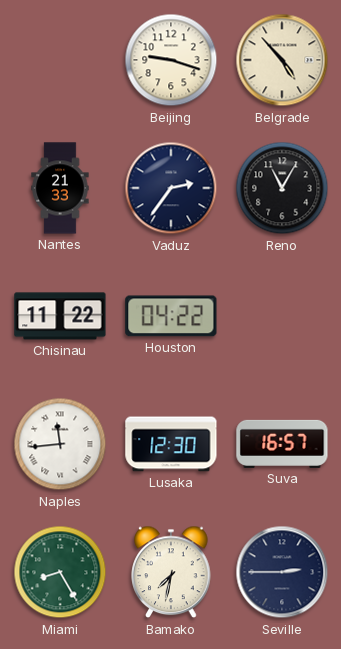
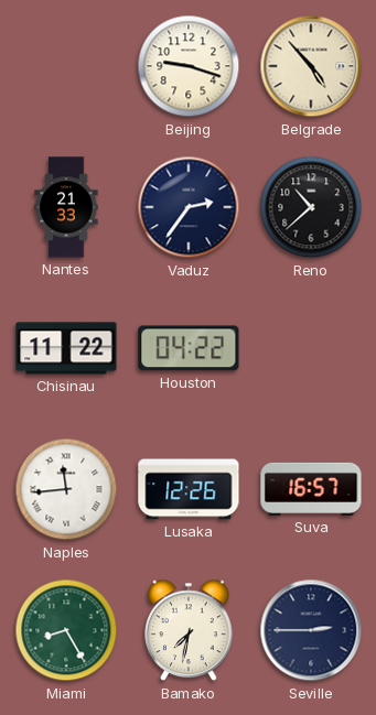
Reno: 11:05 -> 10:38
Lusaka: 12:30 -> 12:26
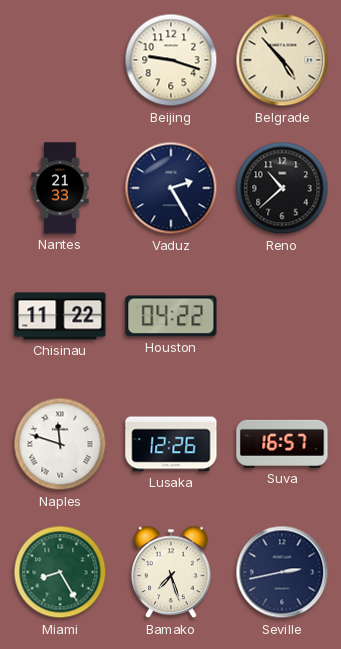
Vaduz: 2:36 -> 2:25
Naples: 11:44 -> 11:48
Bamako: 7:32 -> 7:27
Seville: 2:45 -> 2:43
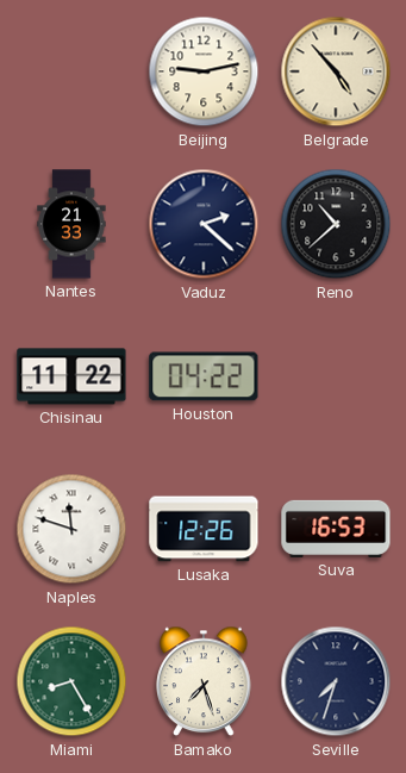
Beijing: 9:18 -> 9:13
Vaduz: 2:25 -> 2:22
Suva: 16:57 -> 16:53
Seville: 2:43 -> 7:33
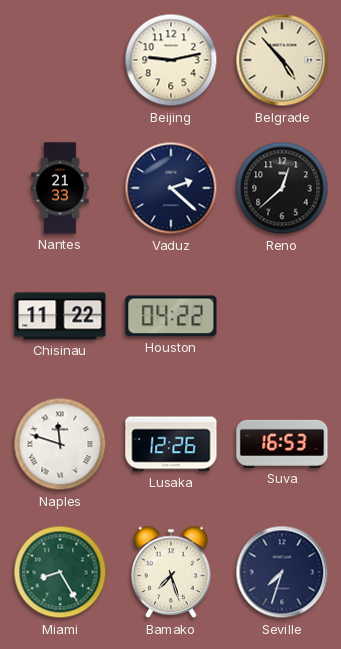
Reno: 10:38 -> 12:38
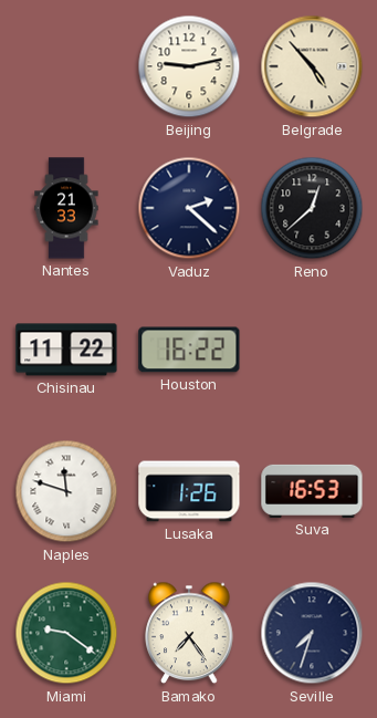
Houston: 04:22 -> 16:22
Lusaka: 12:26 -> 1:26
Miami: 8:25 -> 9:21
Bamako: 7:27 -> 7:24
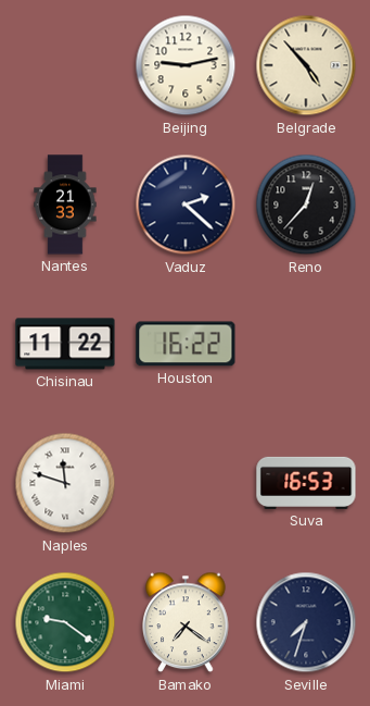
Reno: 12:38 -> 12:37
Lusaka: 1:26 -> none
Bamako: 7:24 -> 7:21
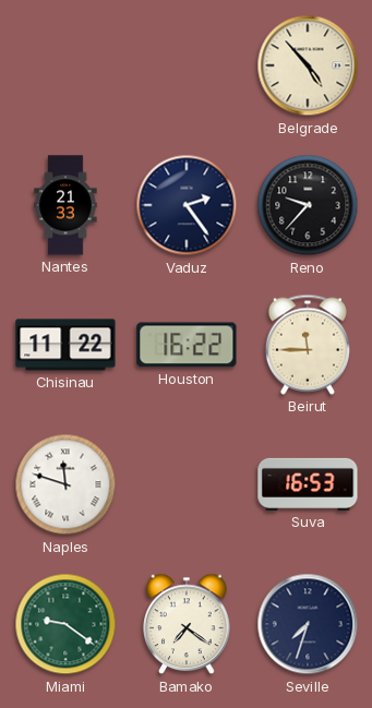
Beijing: 9:13 -> none
Vaduz: 2:22 -> 2:24
Reno: 12:37 -> 9:37
Beirut: none -> 11:45
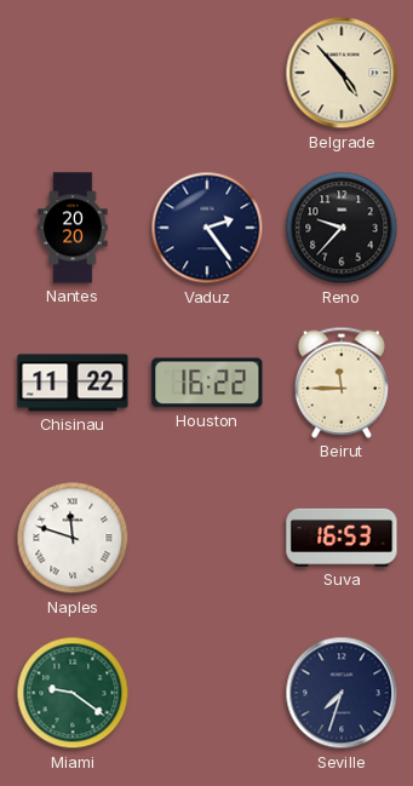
Nantes: 21:33 -> 20:20
Bamako: 7:21 -> none
